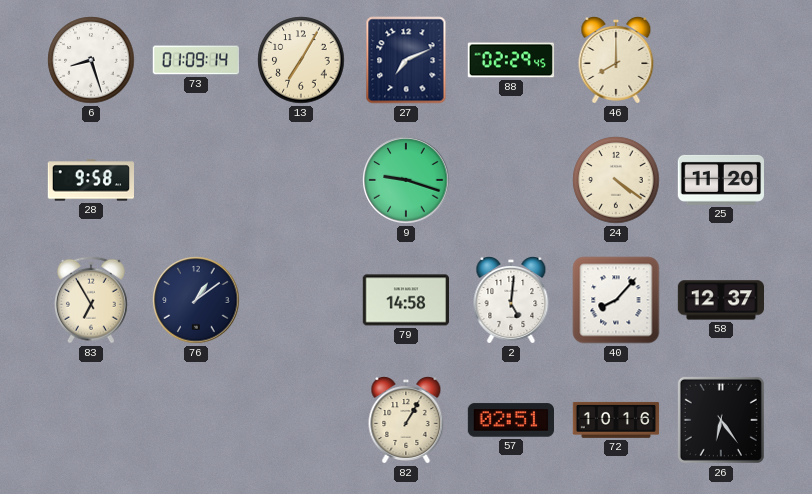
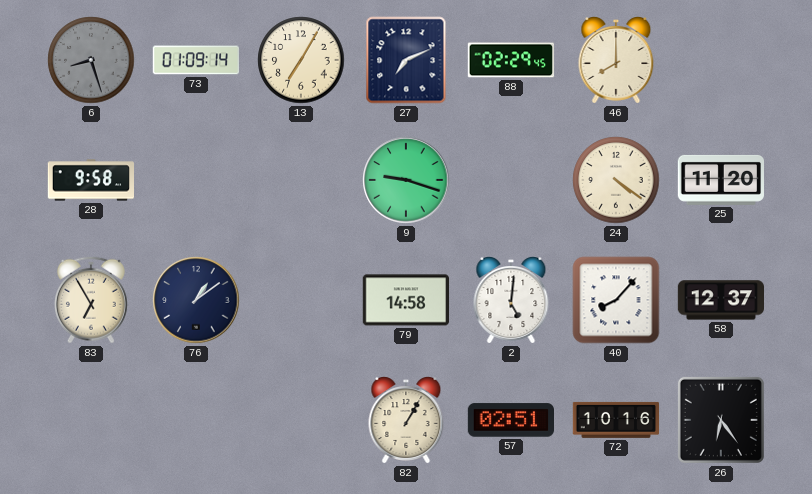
6 dial: white -> grey
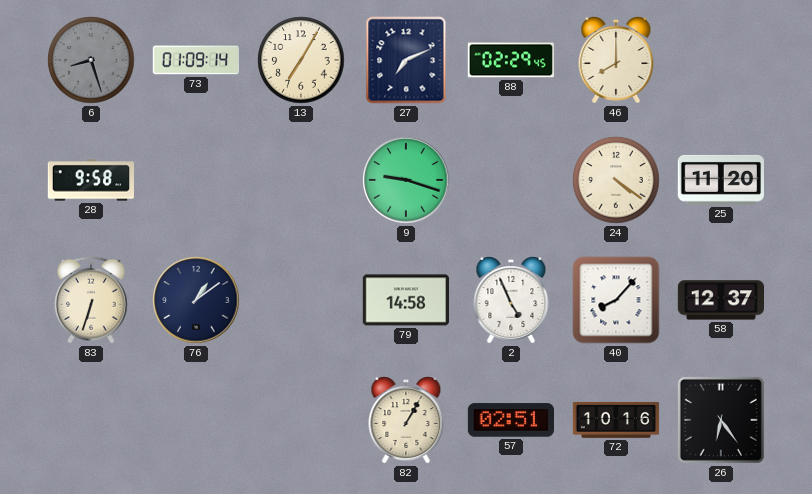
83: 6:55 -> 6:33
2: 5:01 -> 4:56
